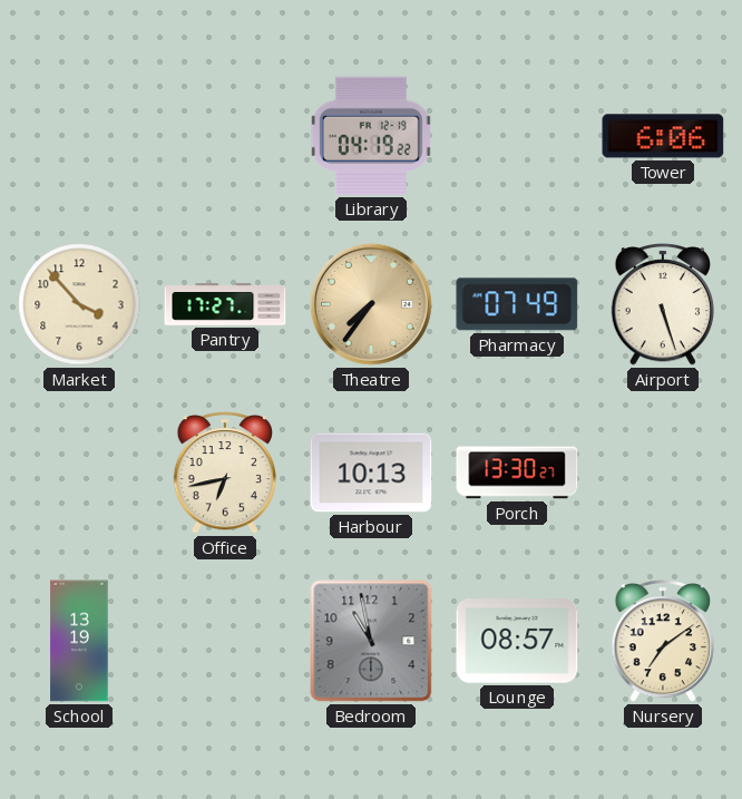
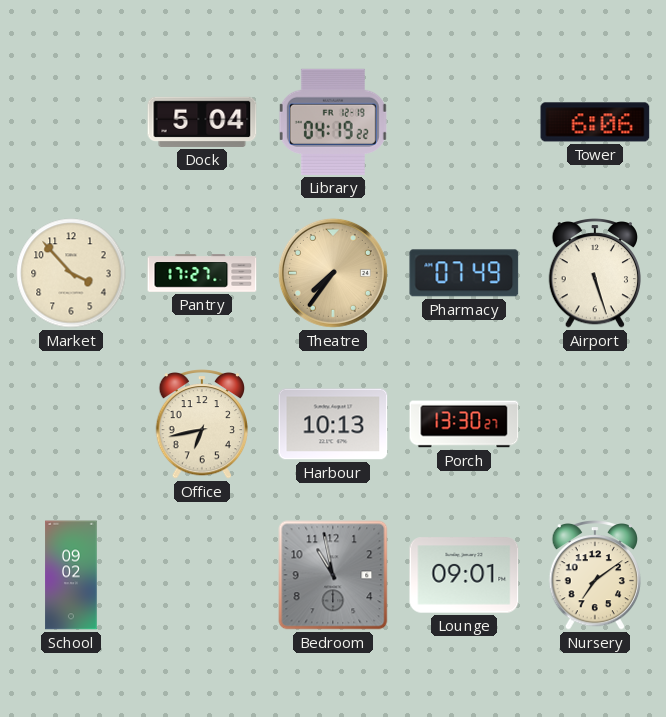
Dock: none -> 5:04
School: 13:19 -> 09:02
Lounge: 08:57 -> 09:01
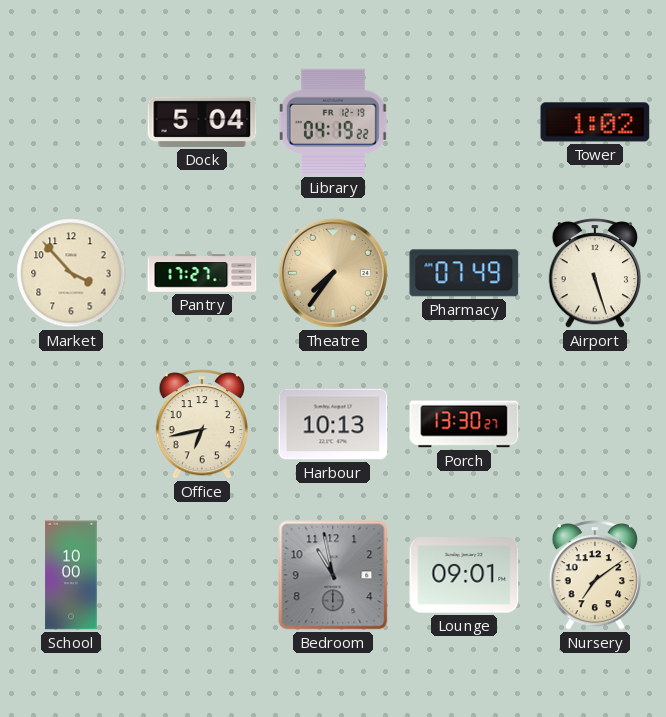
Tower: 6:06 -> 1:02
School: 09:02 -> 10:00
